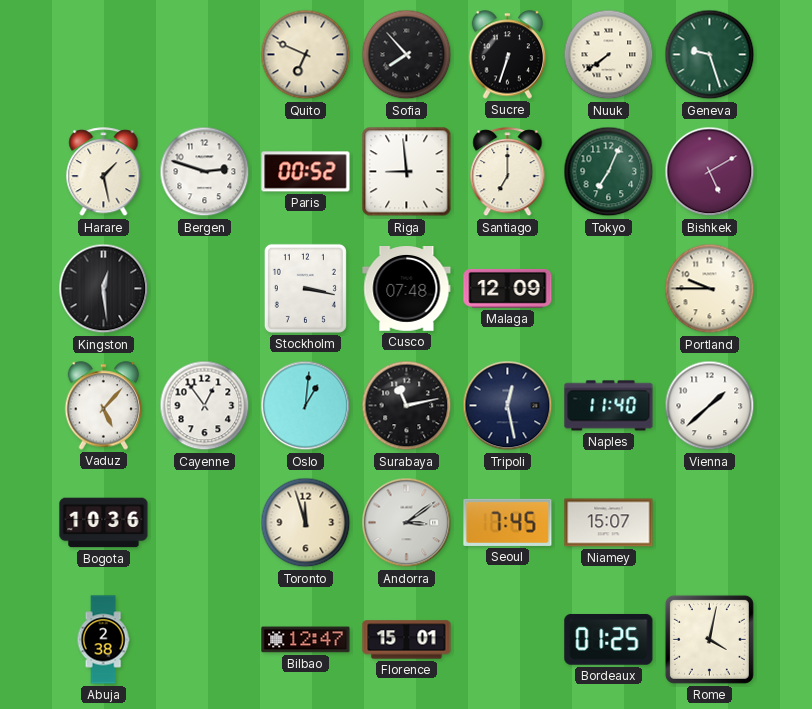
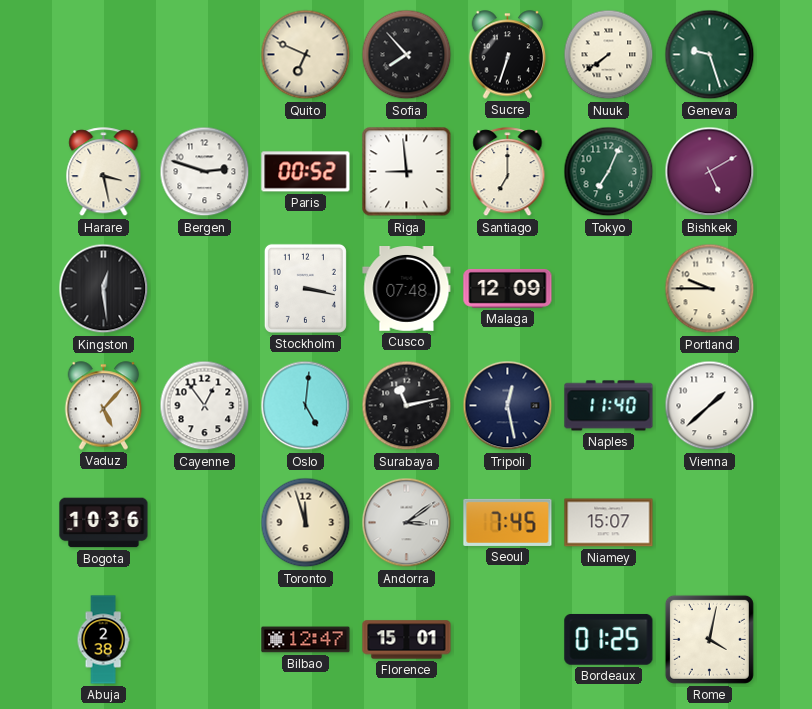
Harare: 1:28 -> 3:28
Oslo: 1:01 -> 5:01
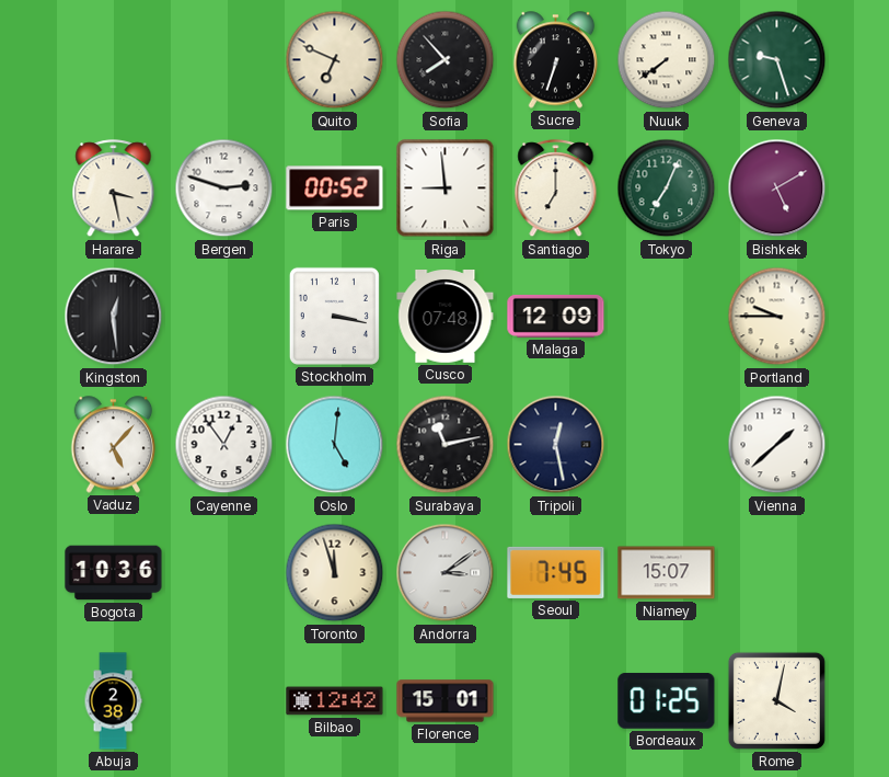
Naples: 11:40 -> none
Bilbao: 12:47 -> 12:42
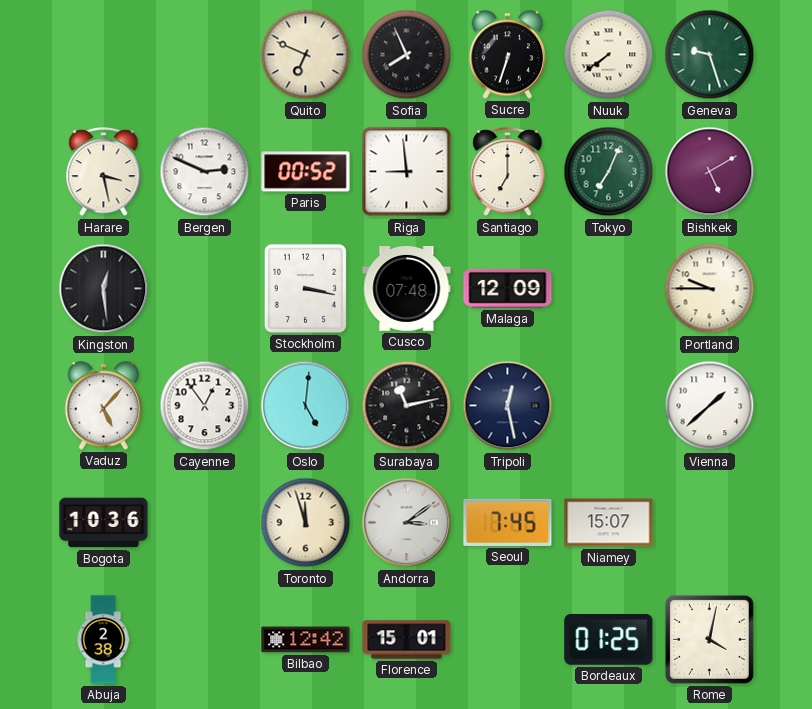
Sofia: 7:53 -> 7:56
Bergen: 2:48 -> 2:49
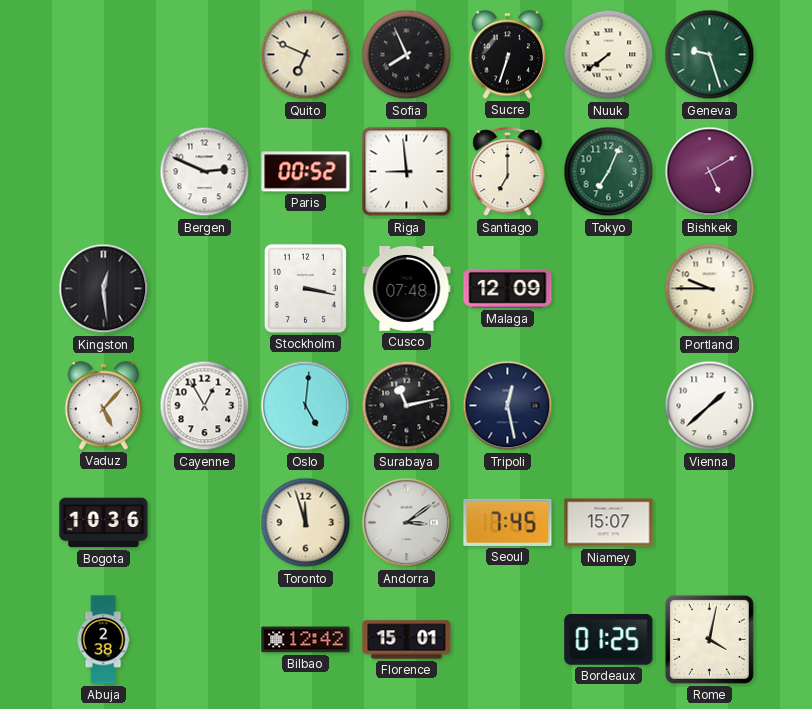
Harare: 3:28 -> none
Cayenne: 12:54 -> 12:55
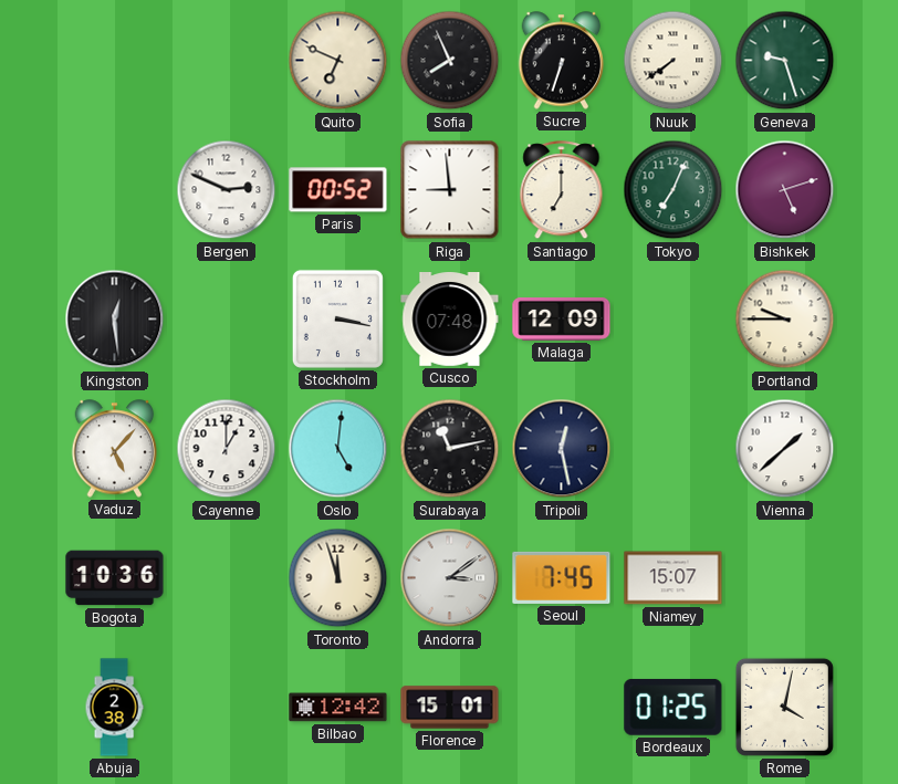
Bishkek: 5:10 -> 5:12
Cayenne: 12:55 -> 1:00
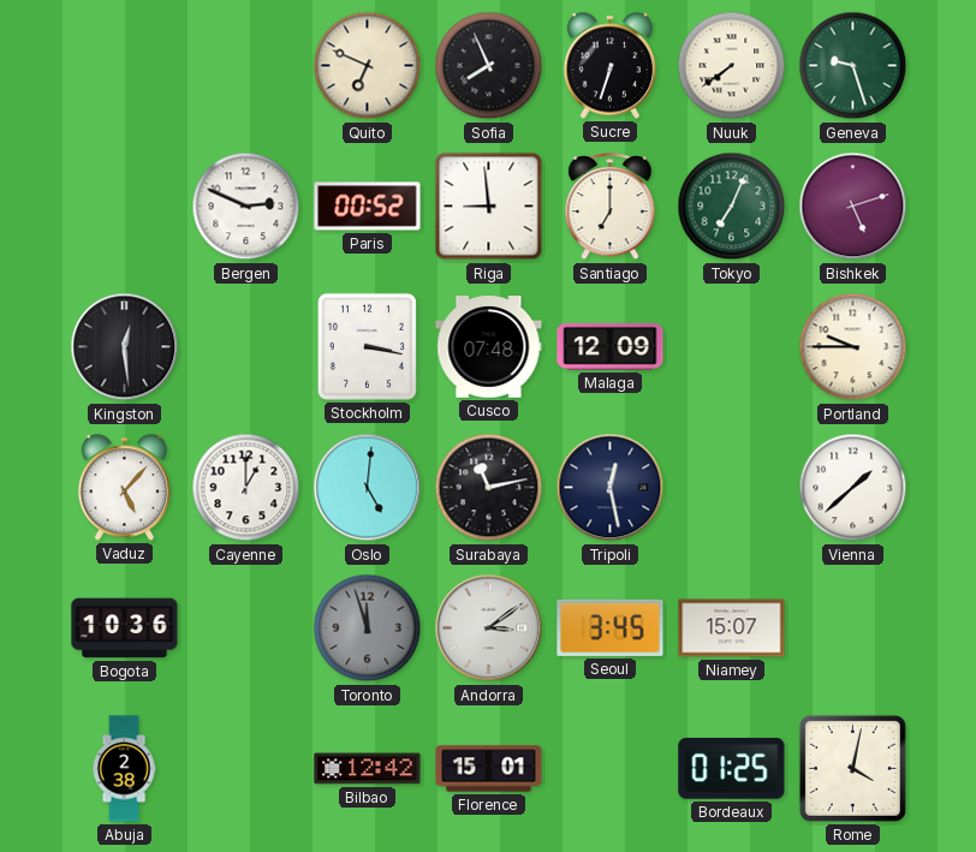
Toronto dial: cream -> grey
Seoul: 7:45 -> 3:45
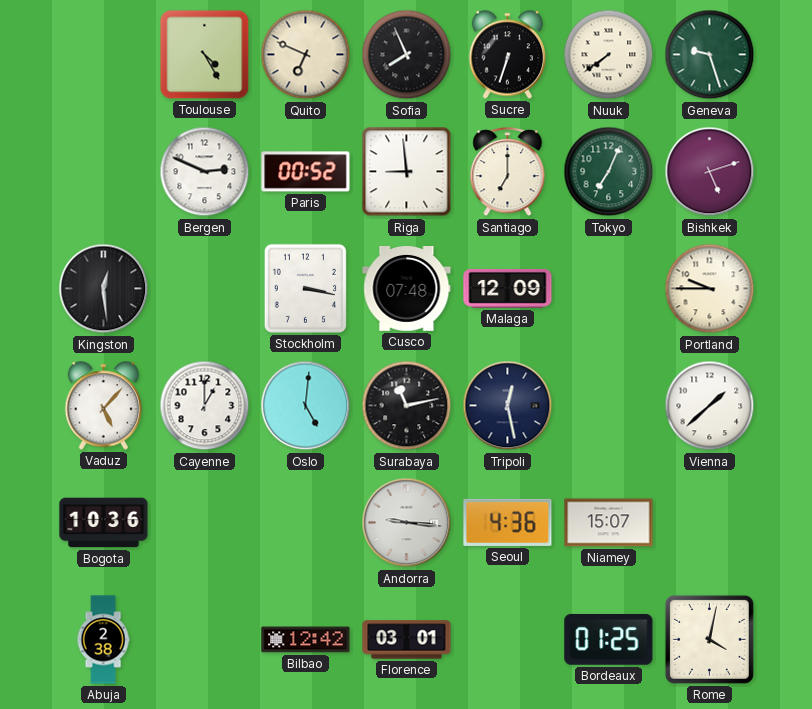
Toulouse: none -> 4:25
Toronto: 11:57 -> none
Andorra: 3:09 -> 9:16
Seoul: 3:45 -> 4:36
Florence: 15:01 -> 03:01
